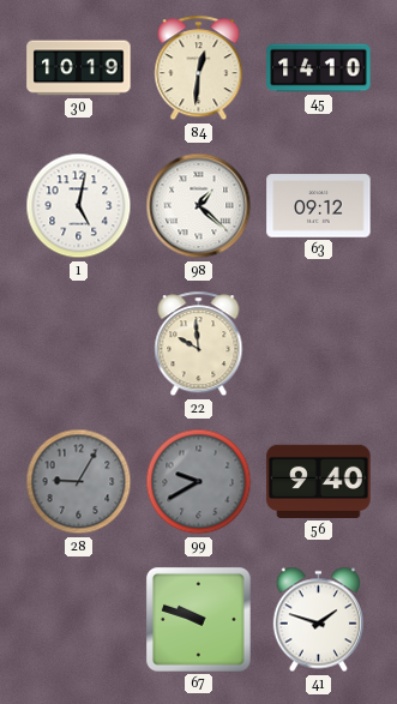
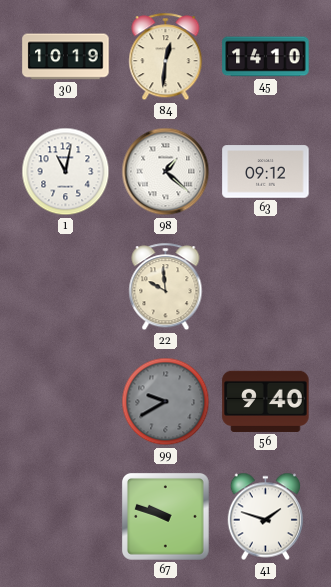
1: 5:02 -> 11:02
28: 9:05 -> none
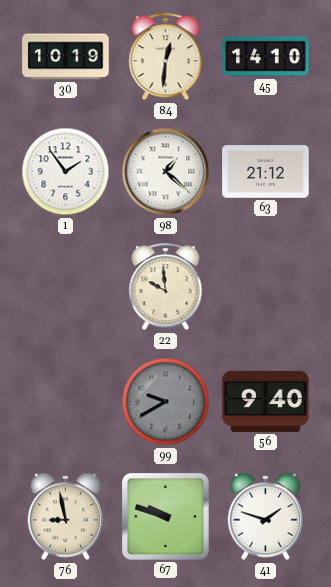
1: 11:02 -> 1:54
63: 09:12 -> 21:12
76: none -> 8:58
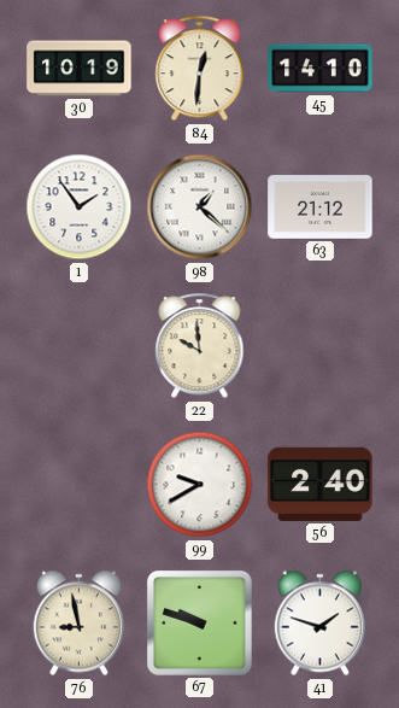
99 dial: grey -> white
56: 9:40 -> 2:40
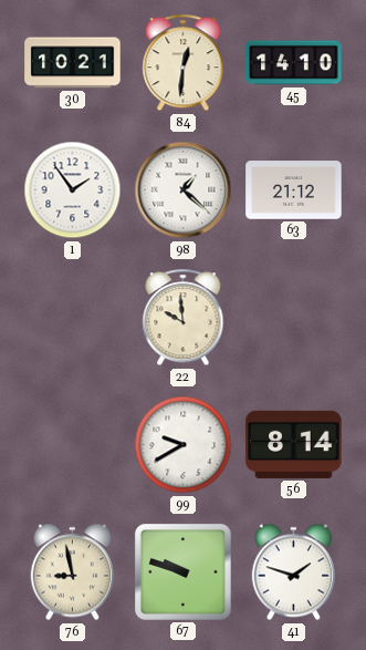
30: 10:19 -> 10:21
56: 2:40 -> 8:14
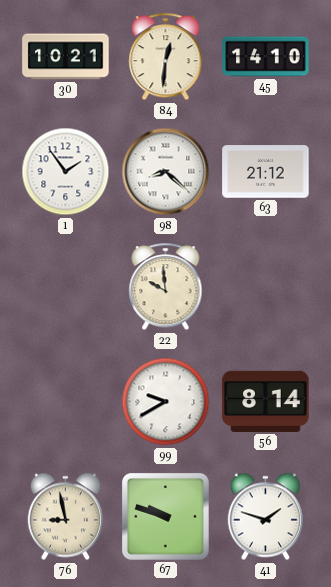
98: 1:22 -> 8:22
